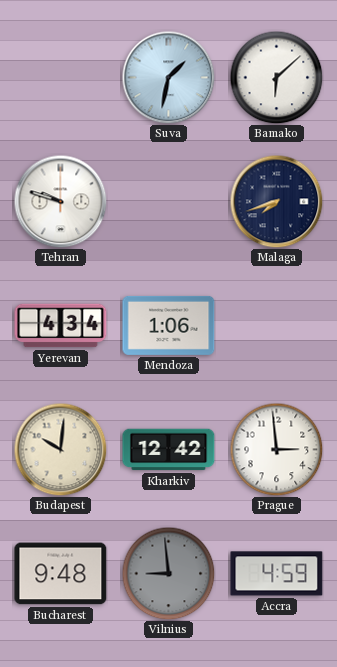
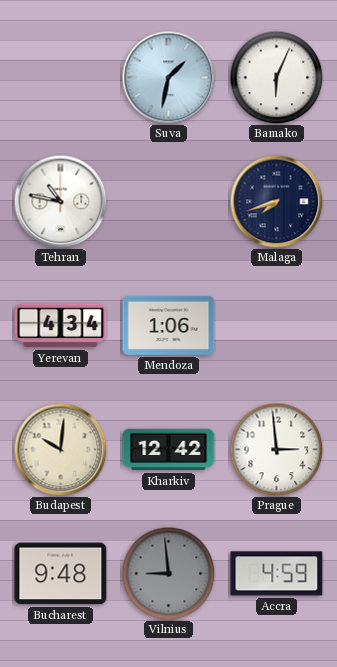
Bamako: 6:08 -> 6:04
Tehran: 9:48 -> 10:47
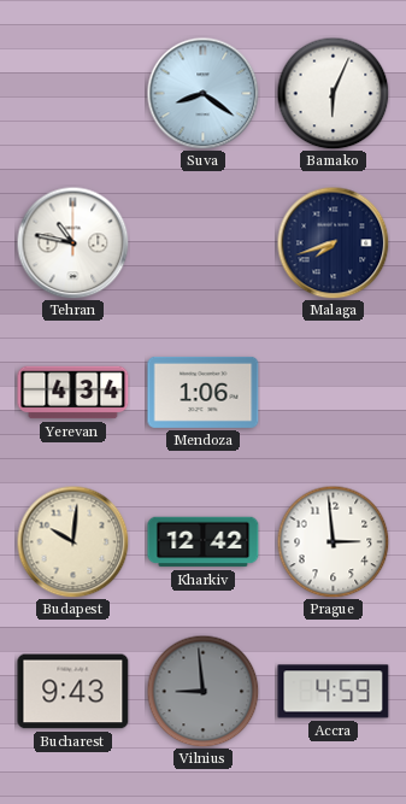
Suva: 1:32 -> 8:21
Bucharest: 9:48 -> 9:43
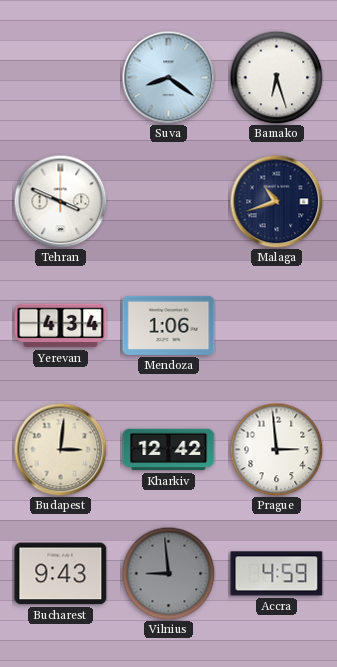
Bamako: 6:04 -> 6:27
Tehran: 10:47 -> 3:49
Malaga: 7:42 -> 10:42
Budapest: 10:01 -> 3:01
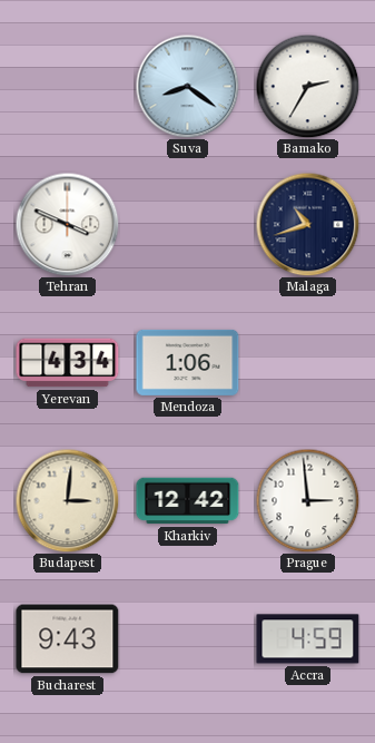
Bamako: 6:27 -> 2:35
Vilnius: 8:59 -> none
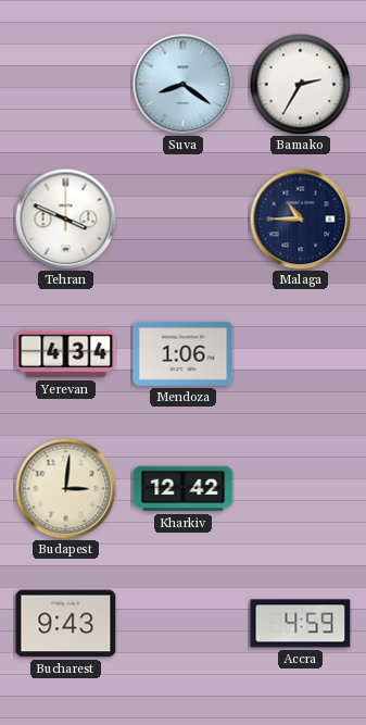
Malaga: 10:42 -> 10:45
Prague: 2:59 -> none
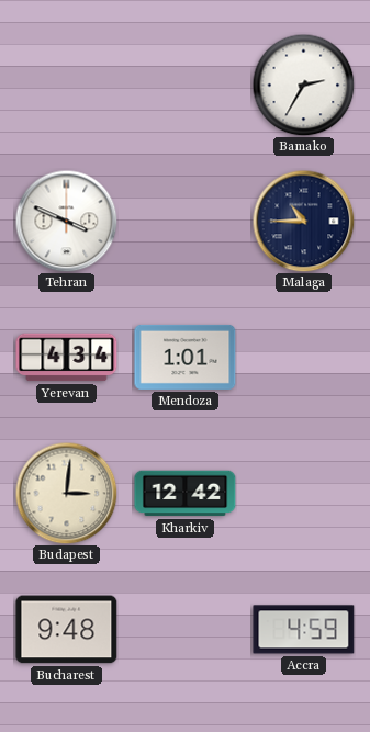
Suva: 8:21 -> none
Mendoza: 1:06 -> 1:01
Bucharest: 9:43 -> 9:48
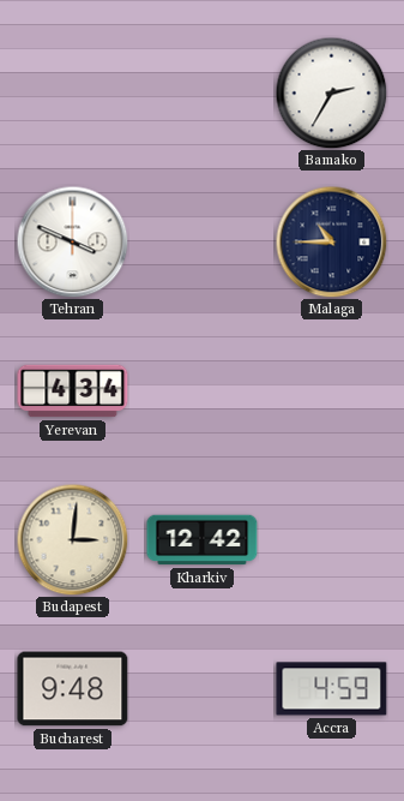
Mendoza: 1:01 -> none
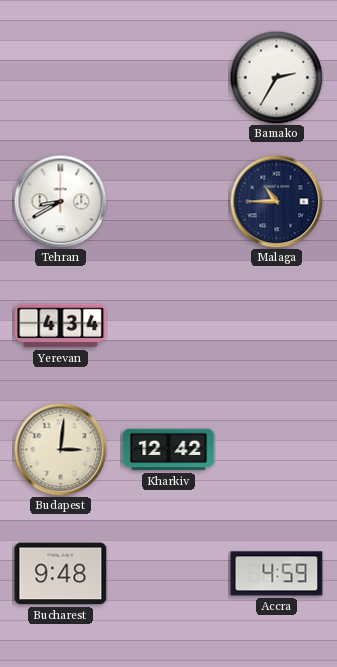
Tehran: 3:49 -> 8:40
